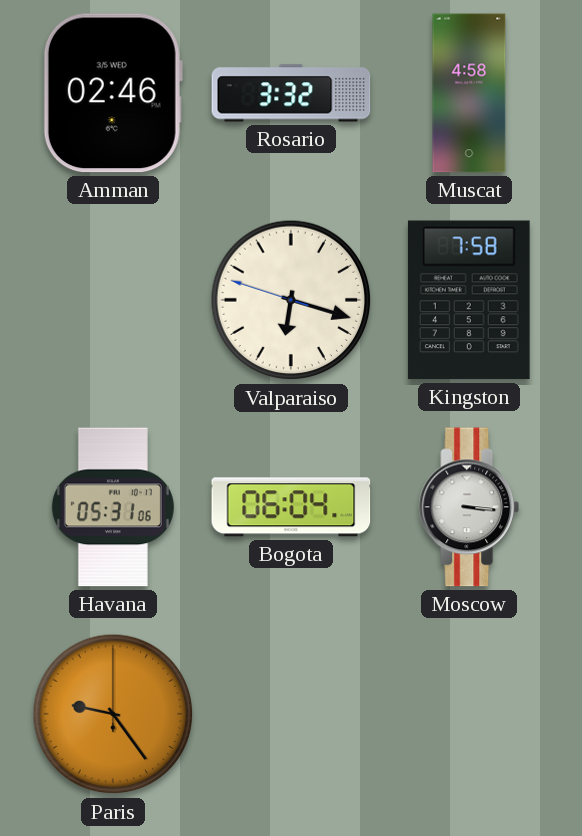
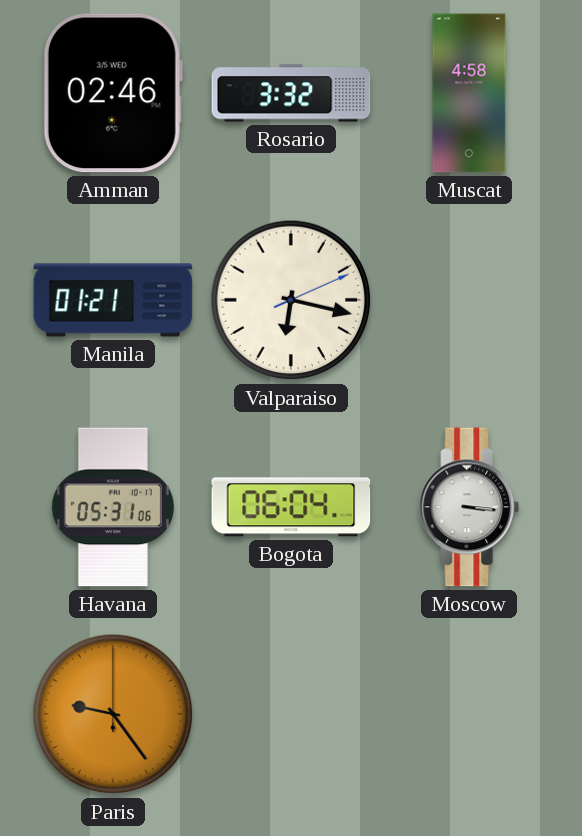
Manila: none -> 01:21
Valparaiso: 6:17:48 -> 6:17:11
Kingston: 7:58 -> none
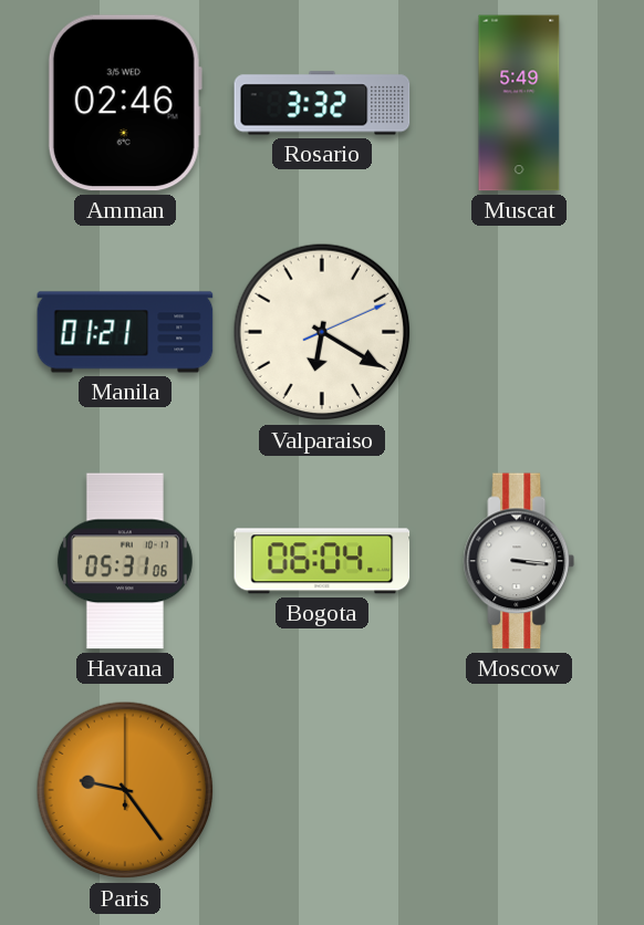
Muscat: 4:58 -> 5:49
Valparaiso: 6:17 -> 6:20
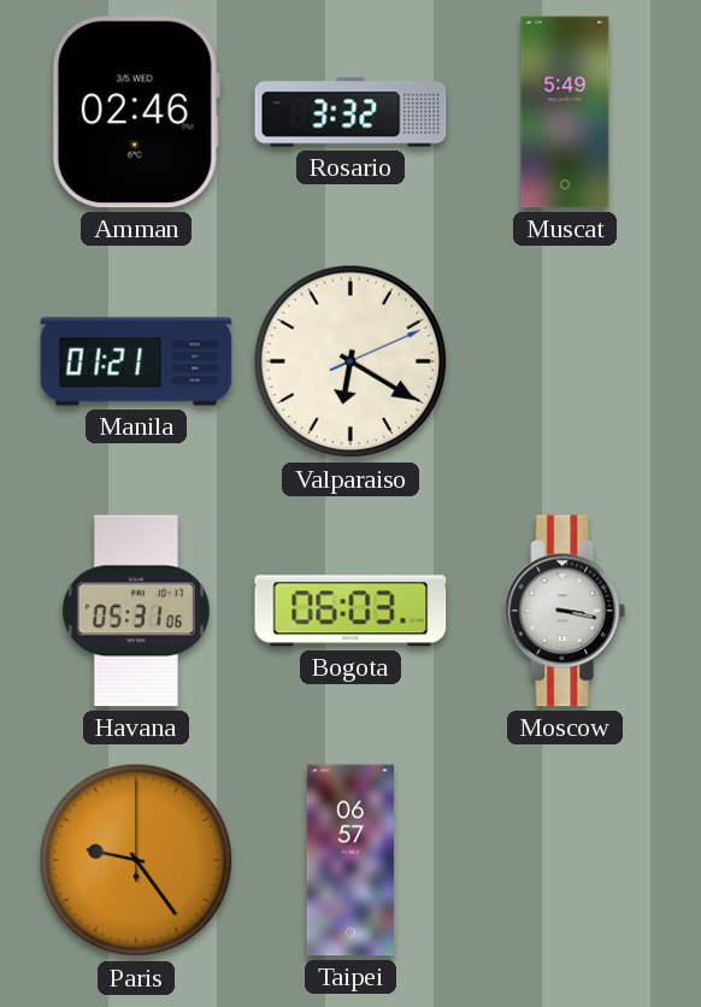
Bogota: 06:04 -> 06:03
Moscow: 3:16 -> 3:17
Taipei: none -> 06:57
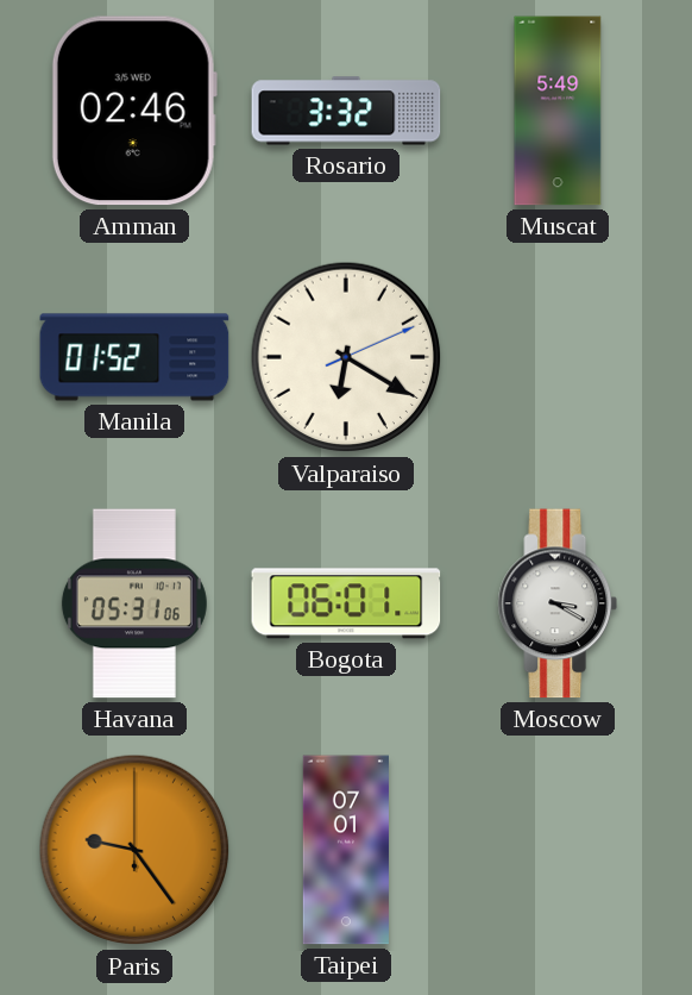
Manila: 01:21 -> 01:52
Bogota: 06:03 -> 06:01
Moscow: 3:17 -> 3:20
Taipei: 06:57 -> 07:01
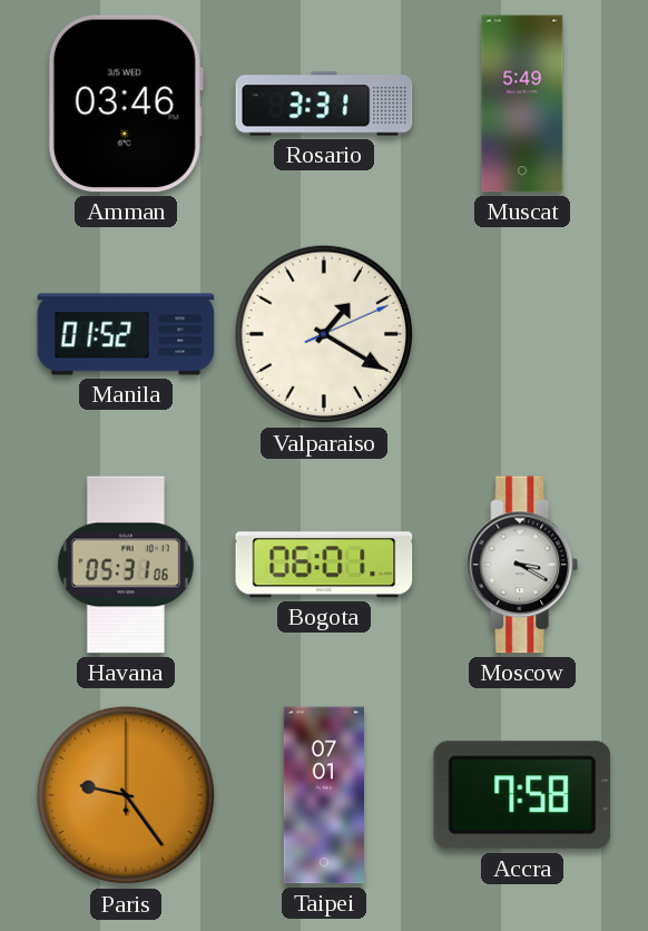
Amman: 02:46 -> 03:46
Rosario: 3:32 -> 3:31
Valparaiso: 6:20 -> 1:20
Accra: none -> 7:58
